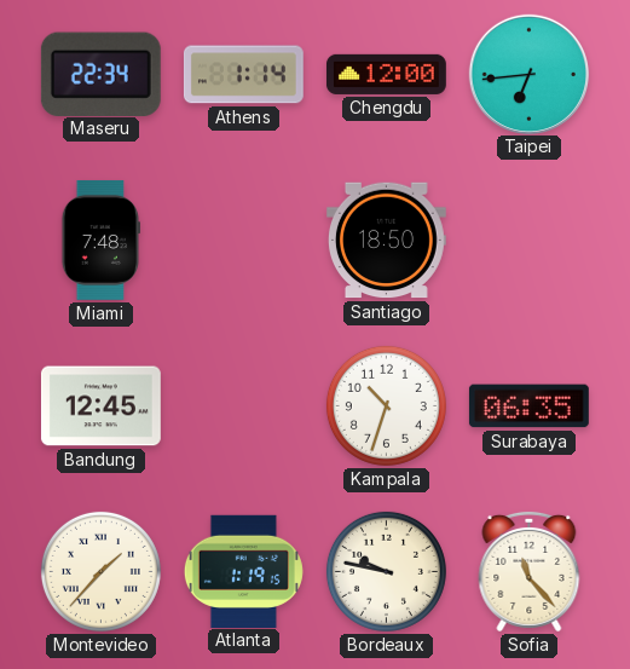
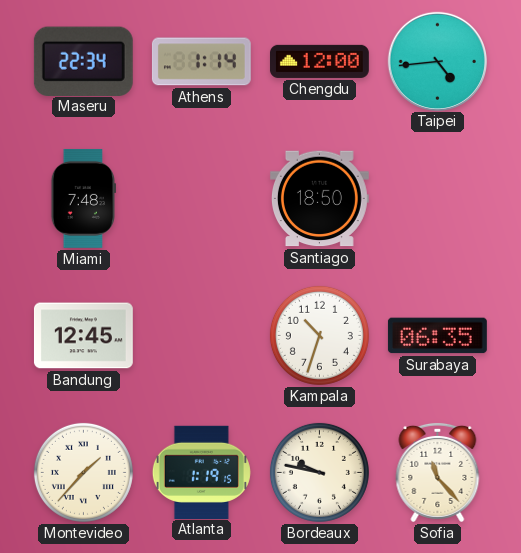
Taipei: 6:44 -> 4:44
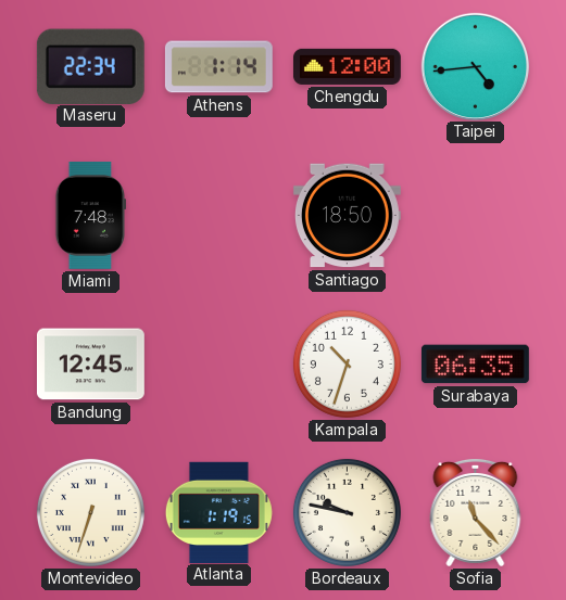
Montevideo: 1:37 -> 6:33
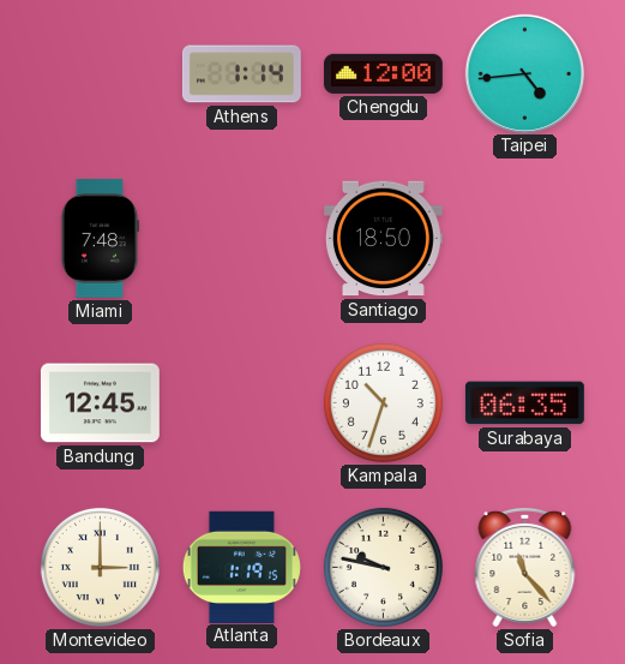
Maseru: 22:34 -> none
Montevideo: 6:33 -> 3:00
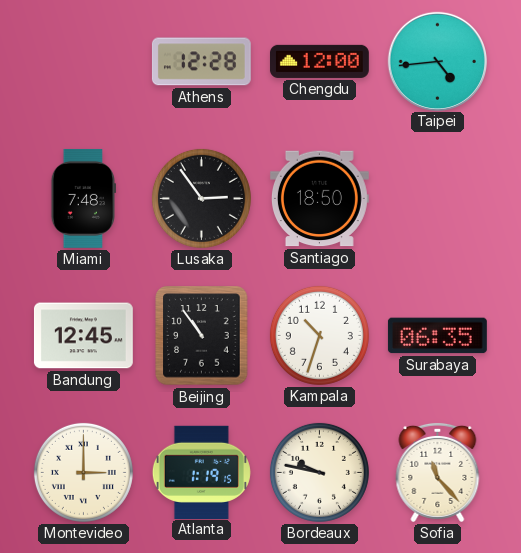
Athens: 1:14 -> 12:28
Lusaka: none -> 2:54
Beijing: none -> 10:54
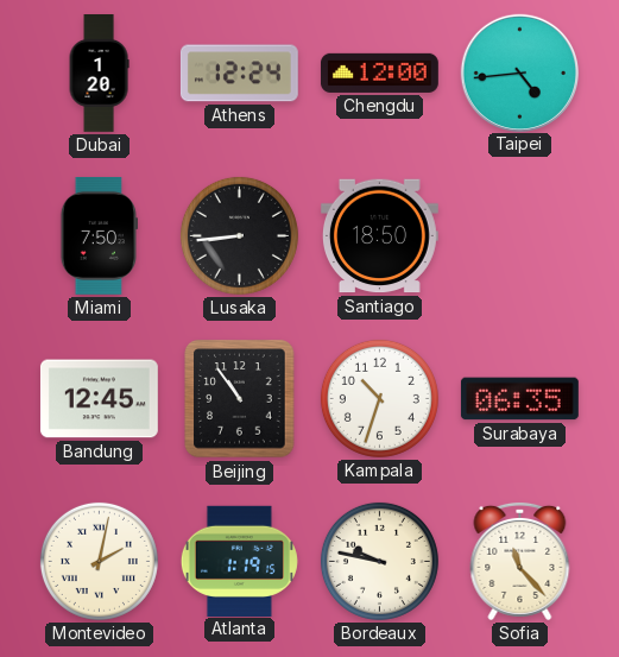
Dubai: none -> 1:20
Athens: 12:28 -> 12:24
Miami: 7:48 -> 7:50
Lusaka: 2:54 -> 8:44
Montevideo: 3:00 -> 2:02
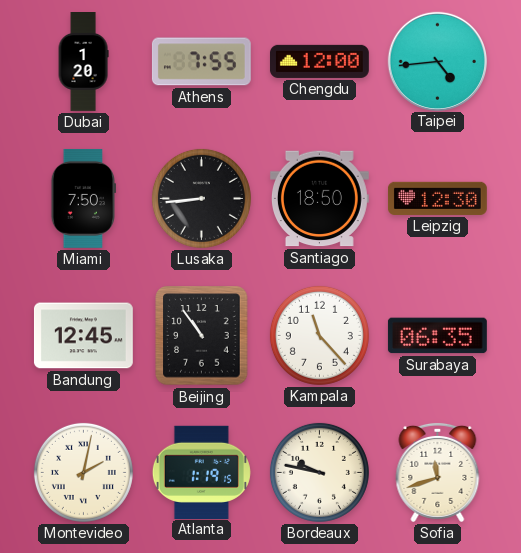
Athens: 12:24 -> 7:55
Leipzig: none -> 12:30
Kampala: 10:33 -> 11:23
Sofia: 11:23 -> 11:42
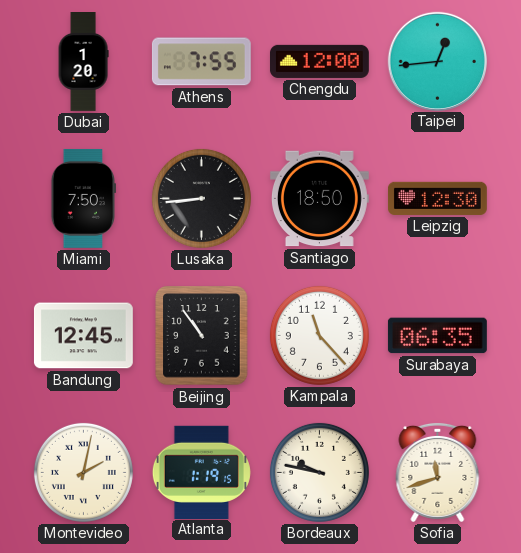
Taipei: 4:44 -> 12:44
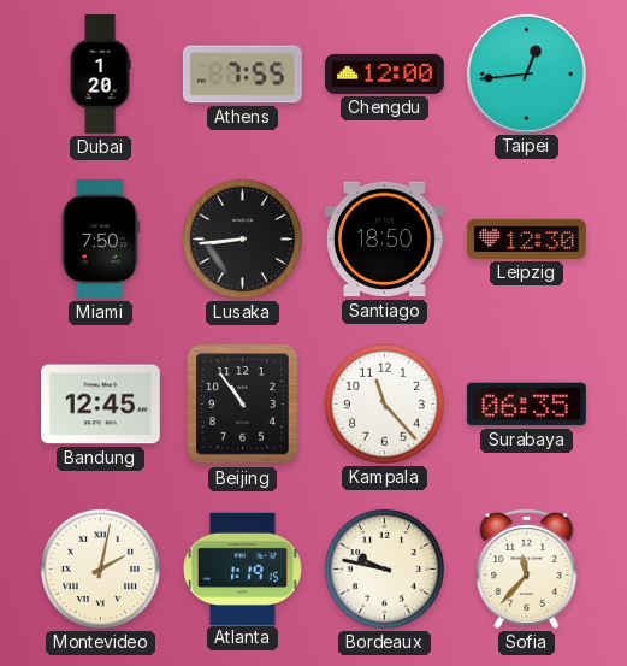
Sofia: 11:42 -> 11:37
